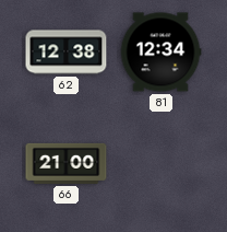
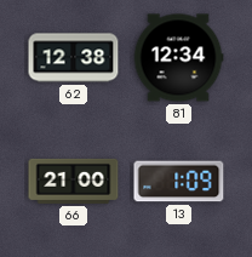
13: none -> 1:09
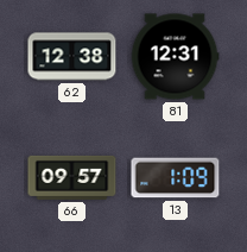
81: 12:34 -> 12:31
66: 21:00 -> 09:57
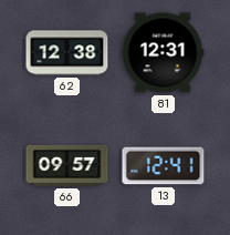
13: 1:09 -> 12:41
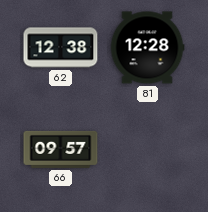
81: 12:31 -> 12:28
13: 12:41 -> none
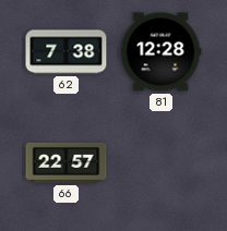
62: 12:38 -> 7:38
66: 09:57 -> 22:57
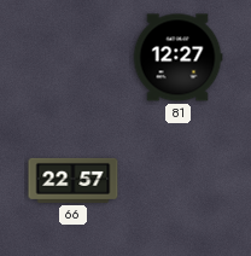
62: 7:38 -> none
81: 12:28 -> 12:27
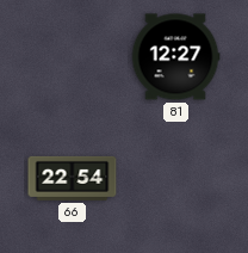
66: 22:57 -> 22:54
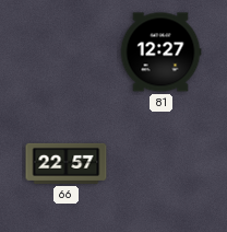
66: 22:54 -> 22:57
